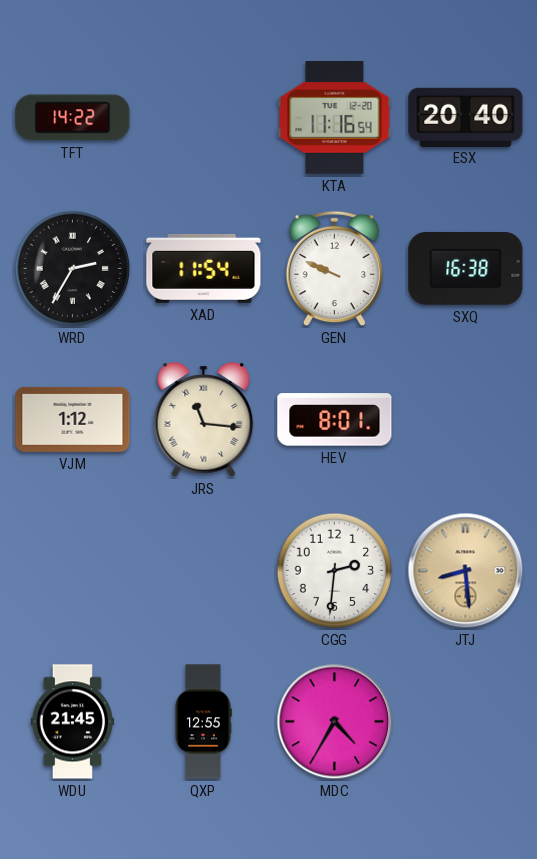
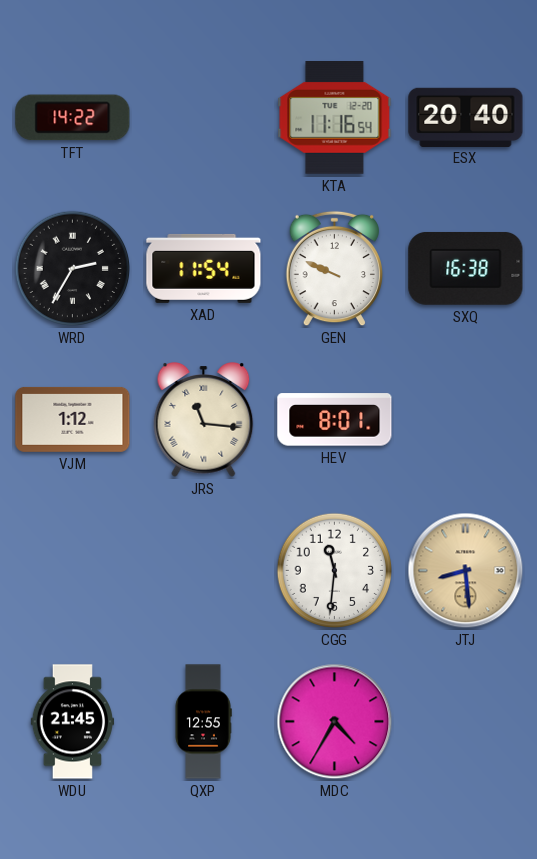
CGG: 2:31 -> 11:31
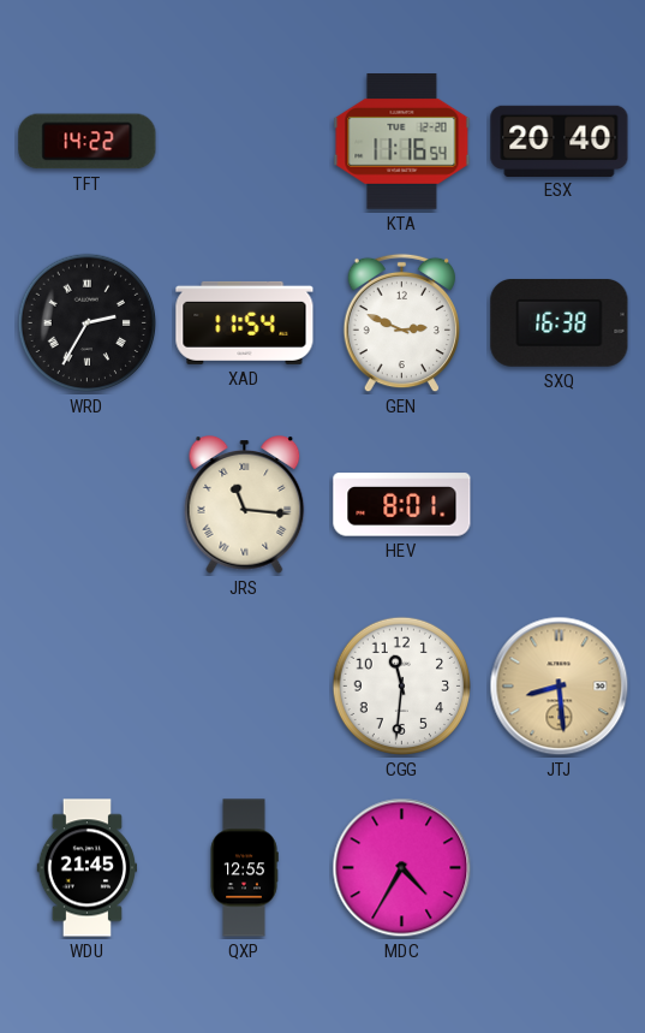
GEN: 9:49 -> 2:49
VJM: 1:12 -> none
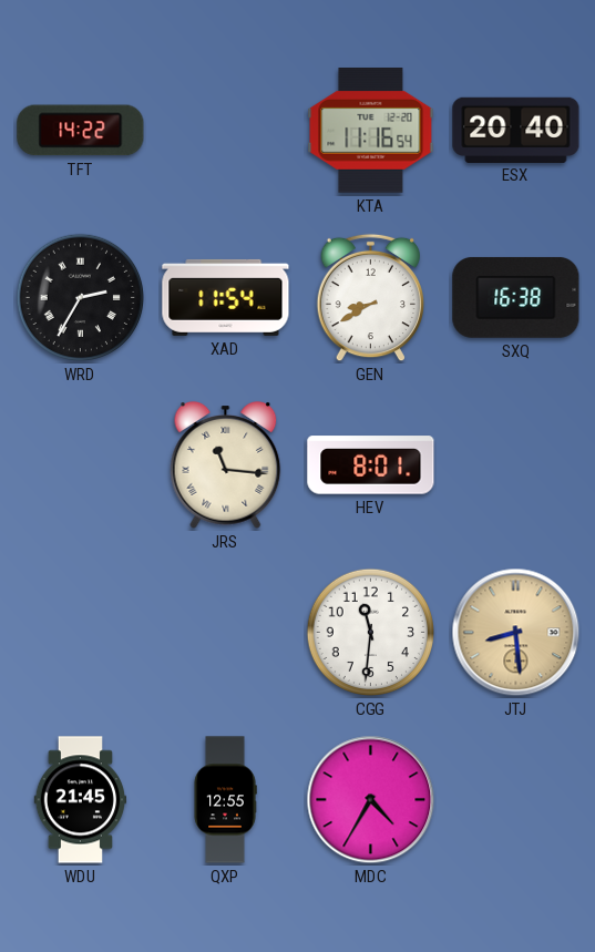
GEN: 2:49 -> 8:40
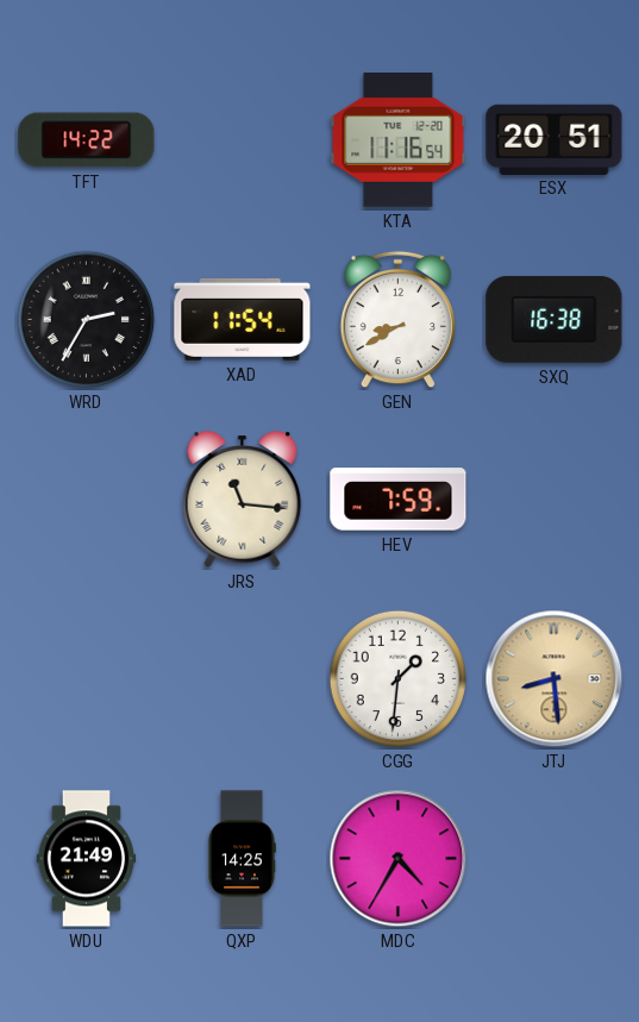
ESX: 20:40 -> 20:51
HEV: 8:01 -> 7:59
CGG: 11:31 -> 1:31
WDU: 21:45 -> 21:49
QXP: 12:55 -> 14:25
